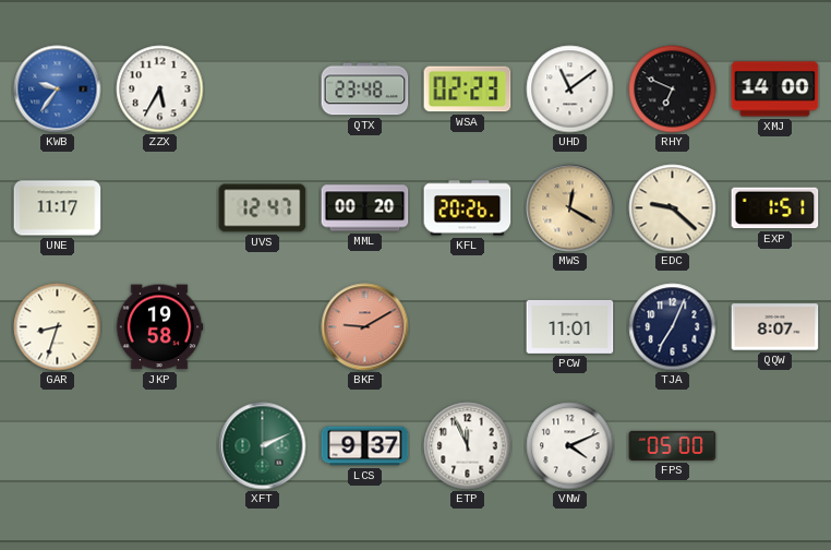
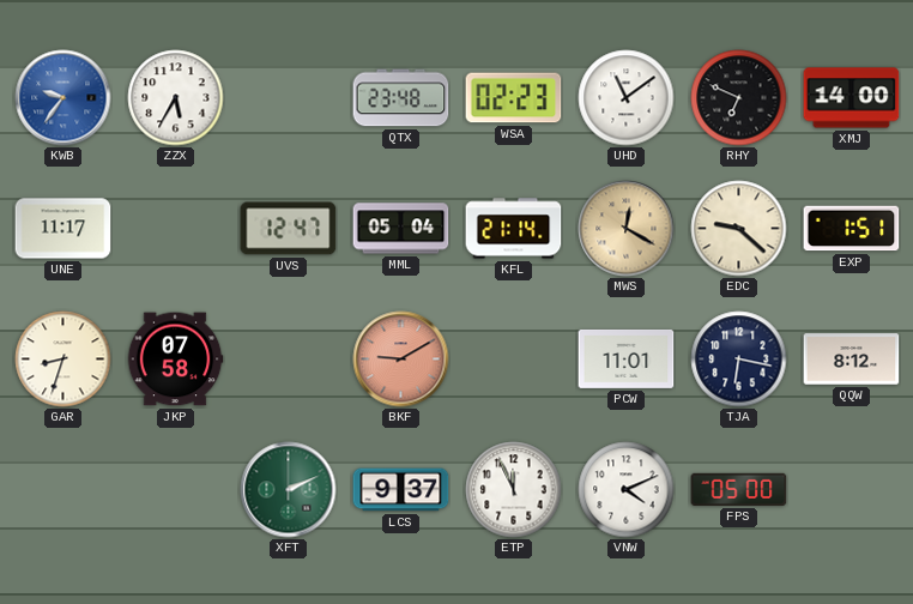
MML: 00:20 -> 05:04
KFL: 20:26 -> 21:14
JKP: 19:58 -> 07:58
TJA: 7:04 -> 6:17
QQW: 8:07 -> 8:12
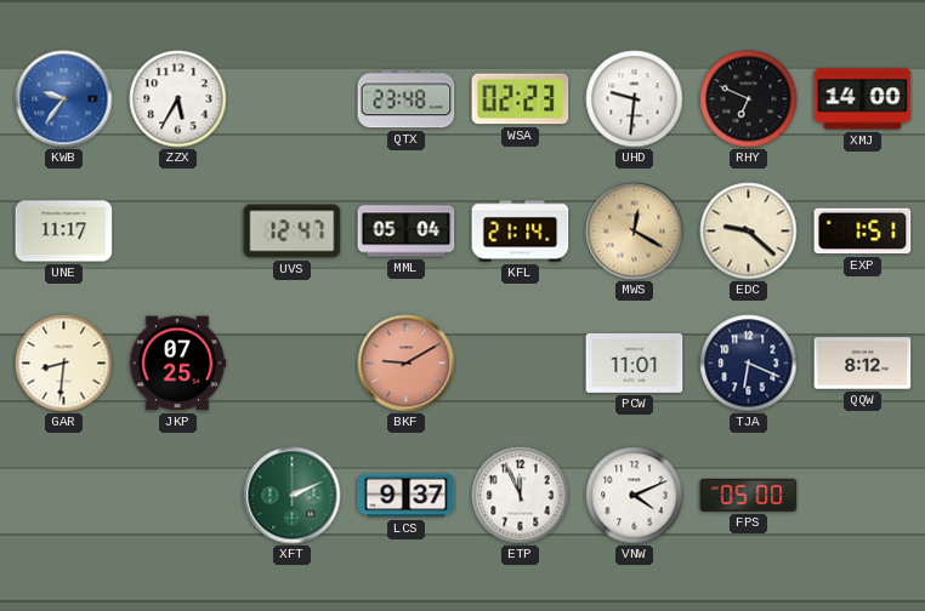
UHD: 11:09 -> 9:31
GAR: 8:33 -> 8:31
JKP: 07:58 -> 07:25
TJA: 6:17 -> 6:19
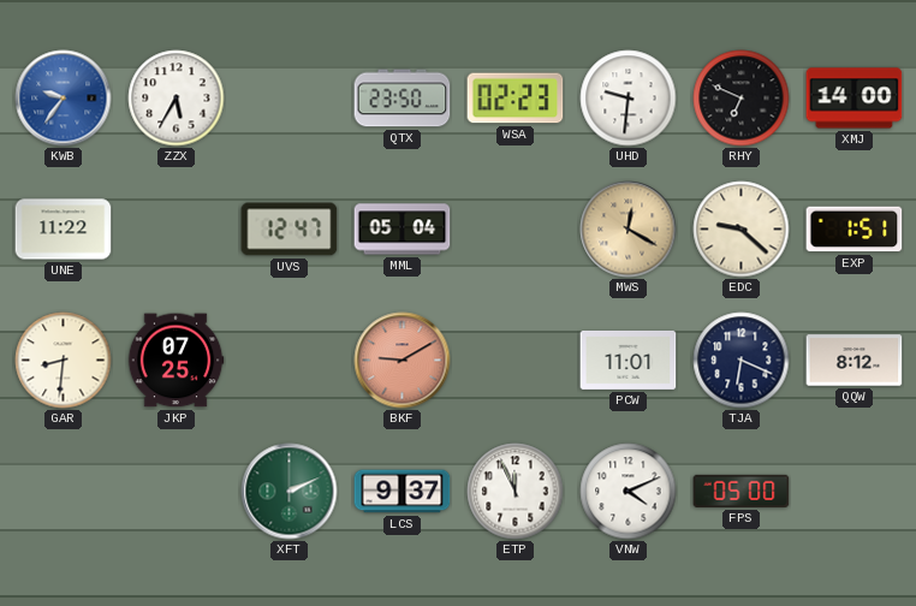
QTX: 23:48 -> 23:50
UNE: 11:17 -> 11:22
KFL: 21:14 -> none
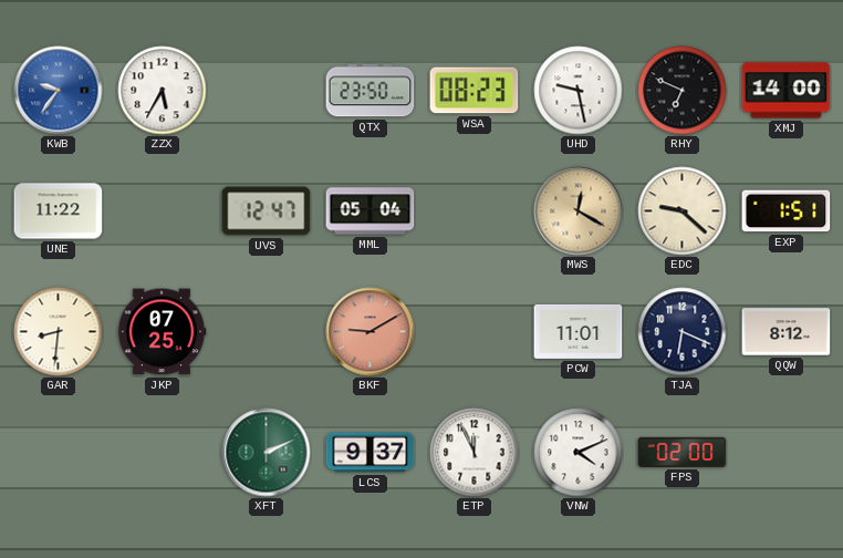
WSA: 02:23 -> 08:23
UHD: 9:31 -> 9:28
FPS: 05:00 -> 02:00
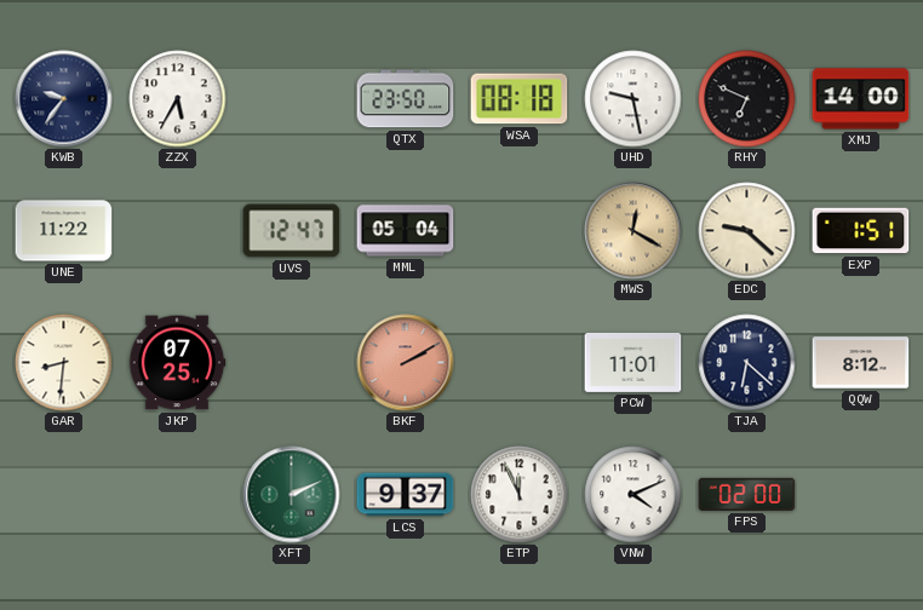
KWB dial: blue -> navy
WSA: 08:23 -> 08:18
BKF: 9:10 -> 2:10
TJA: 6:19 -> 6:22
